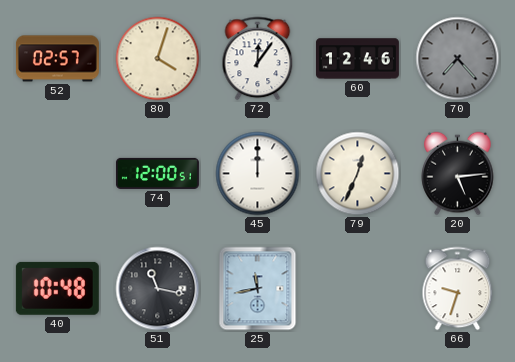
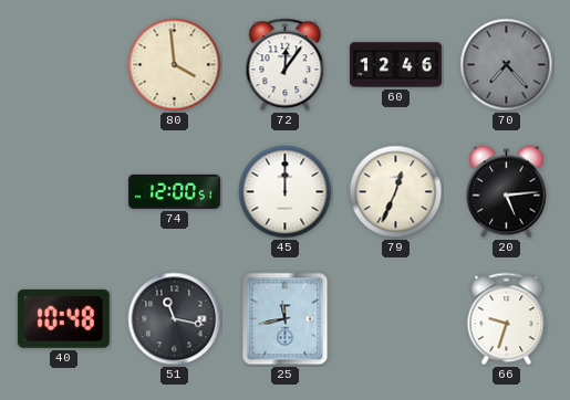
52: 02:57 -> none
80: 4:03 -> 3:59
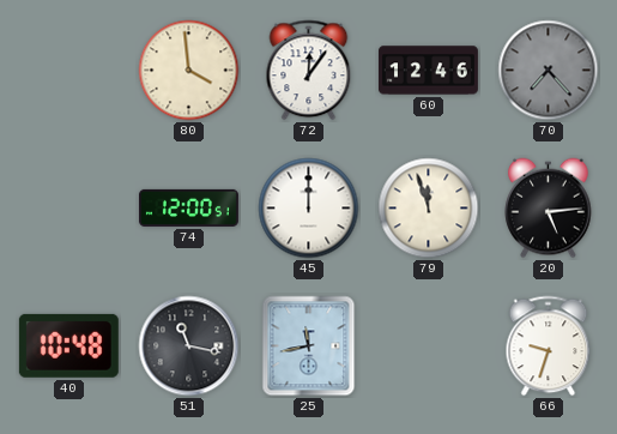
79: 12:34 -> 11:57
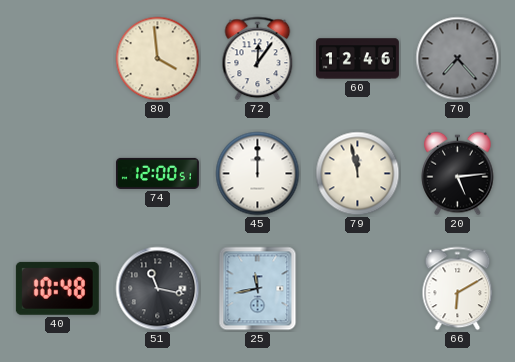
79: 11:57 -> 11:58
66: 9:33 -> 6:10
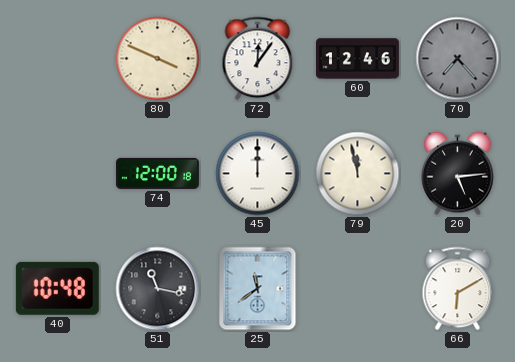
80: 3:59 -> 3:49
74: 12:00:51 -> 12:00:18
25: 11:43 -> 11:39
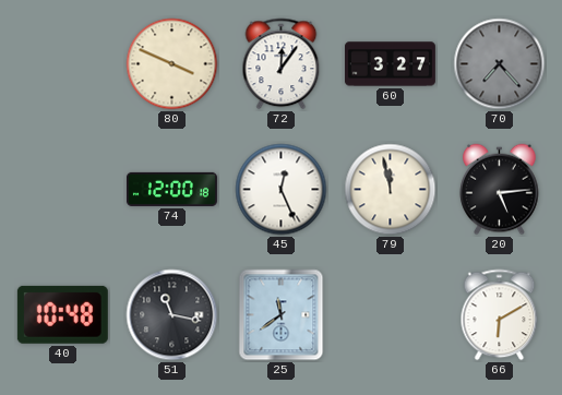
60: 12:46 -> 3:27
45: 12:00 -> 12:26
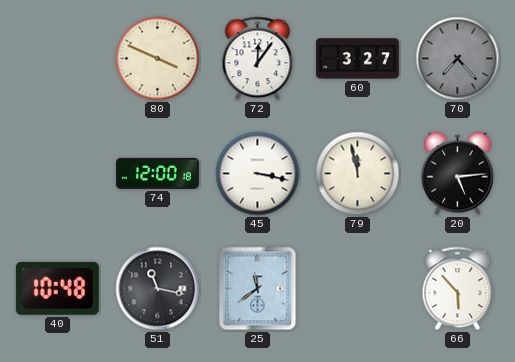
45: 12:26 -> 3:17
66: 6:10 -> 5:53
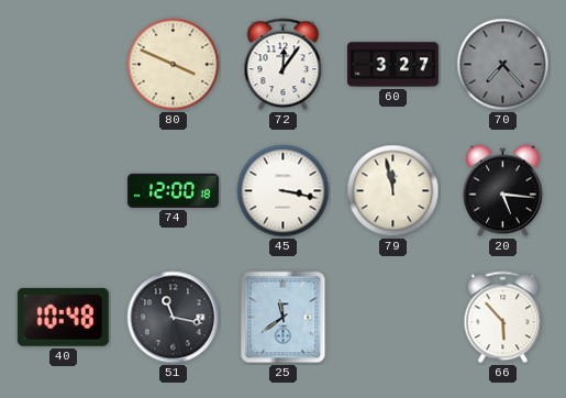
20: 5:14 -> 5:16
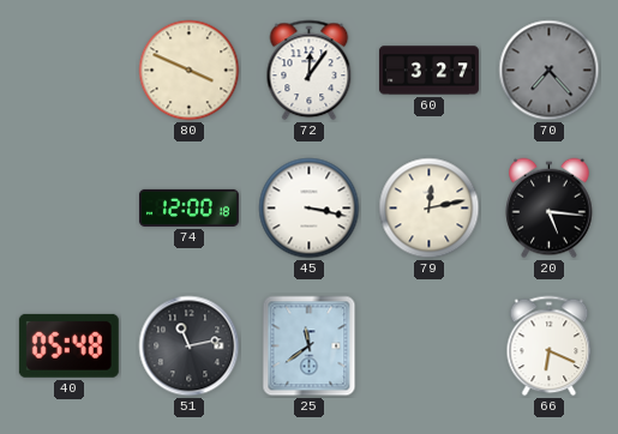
79: 11:58 -> 12:13
40: 10:48 -> 05:48
51: 11:17 -> 11:13
66: 5:53 -> 6:19
